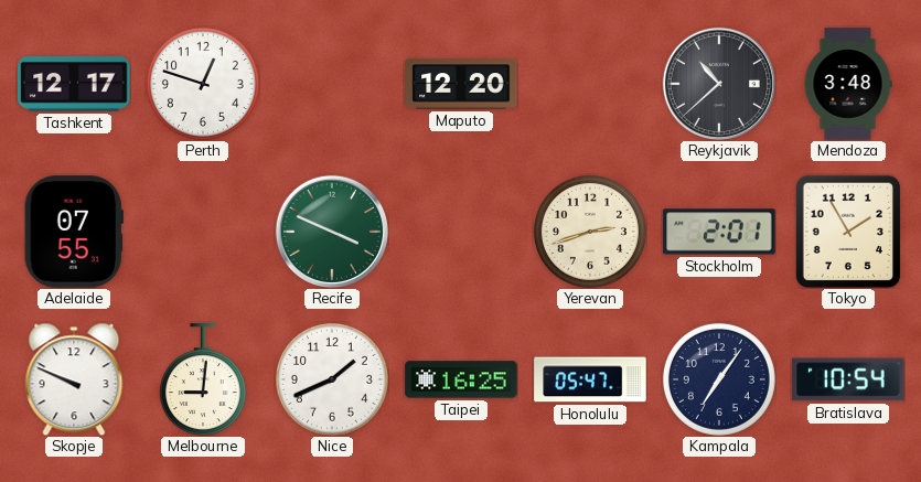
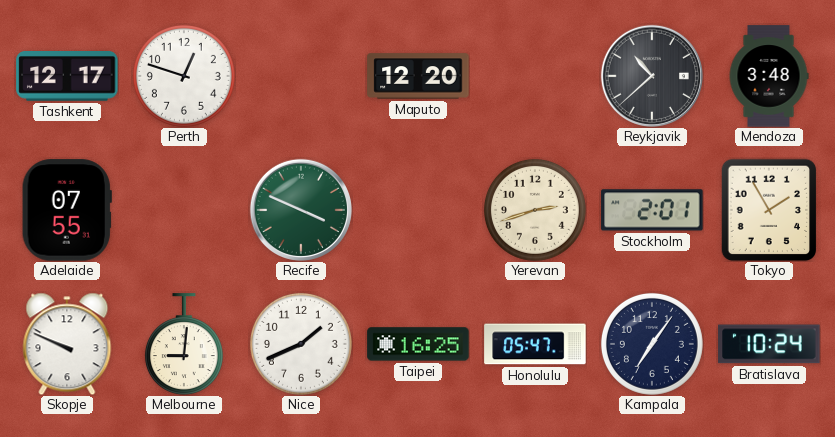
Bratislava: 10:54 -> 10:24
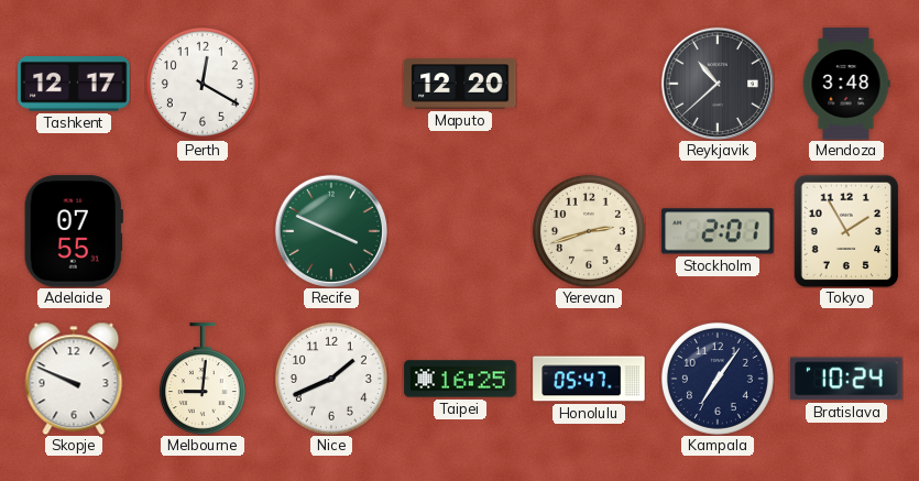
Perth: 12:48 -> 12:20
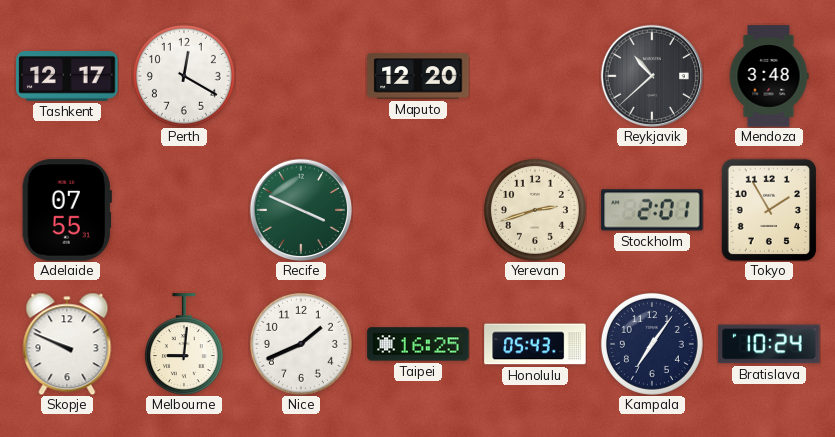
Honolulu: 05:47 -> 05:43
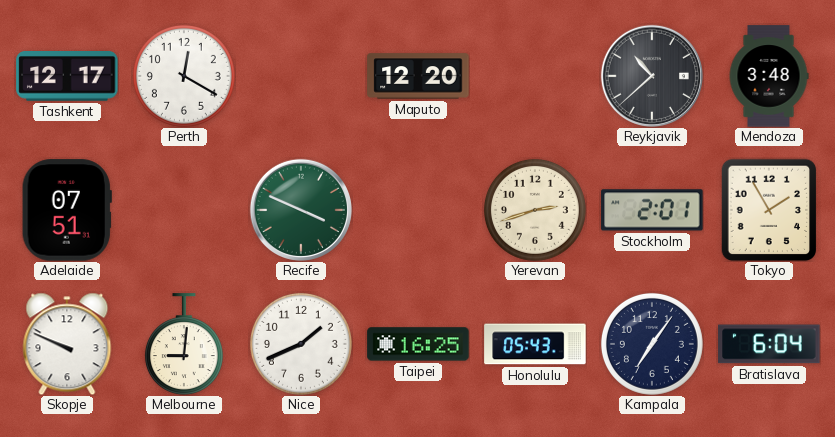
Adelaide: 07:55 -> 07:51
Bratislava: 10:24 -> 6:04
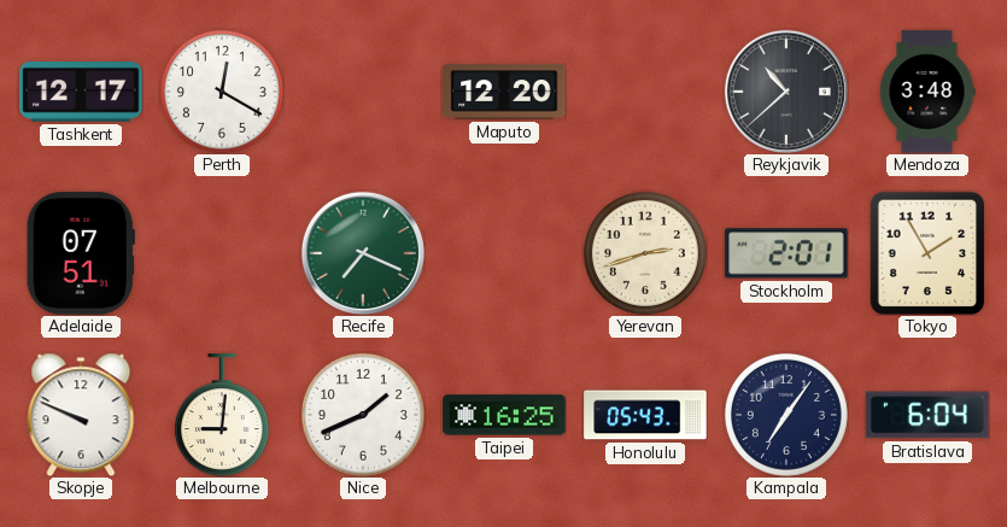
Recife: 3:49 -> 7:19
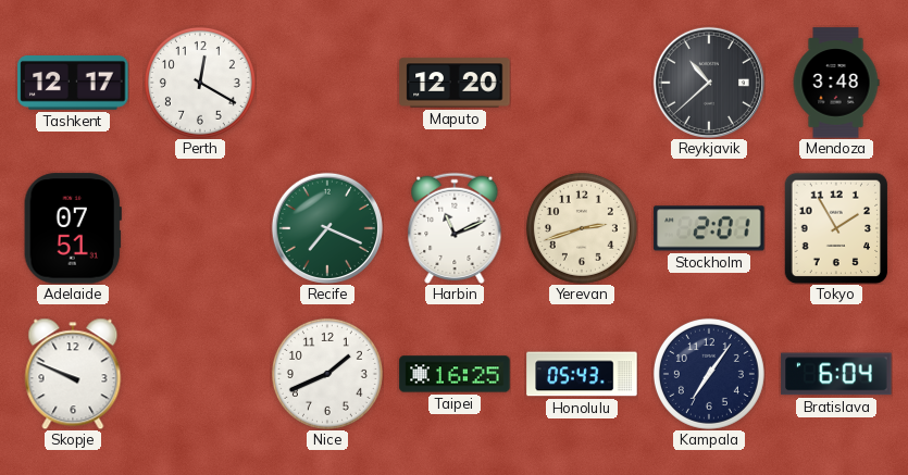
Harbin: none -> 11:11
Melbourne: 9:01 -> none
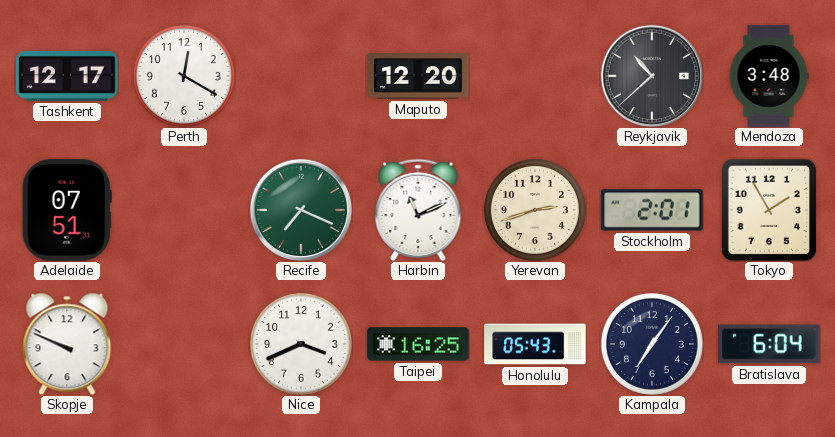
Nice: 1:41 -> 3:41
